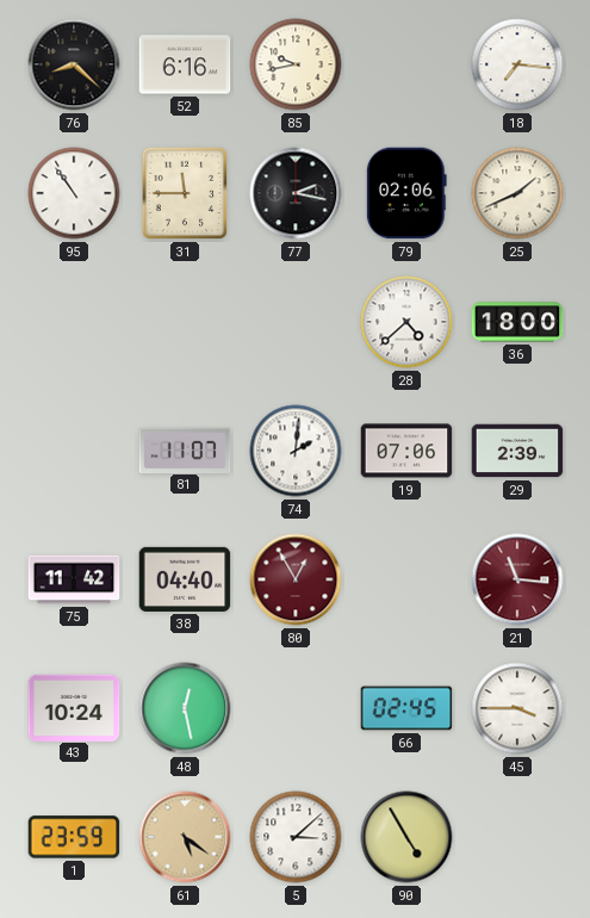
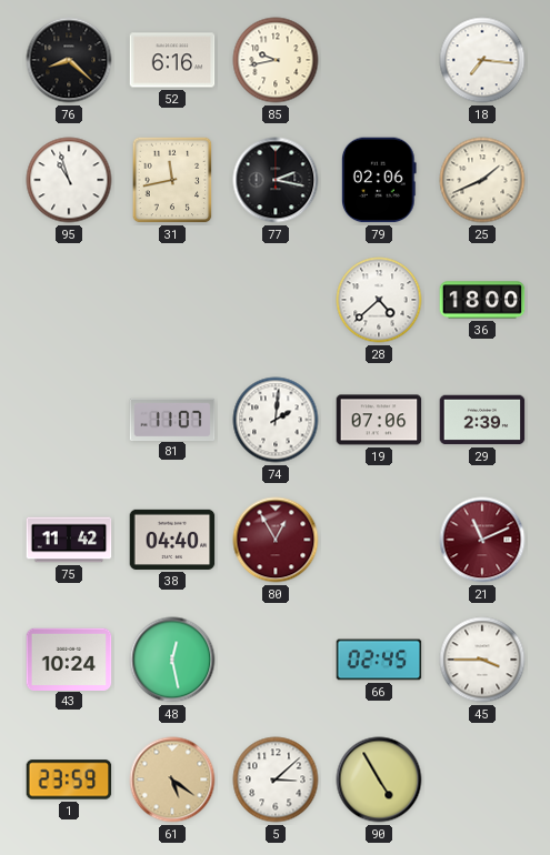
95: 10:54 -> 10:57
31: 11:45 -> 11:43
21: 11:16 -> 11:11
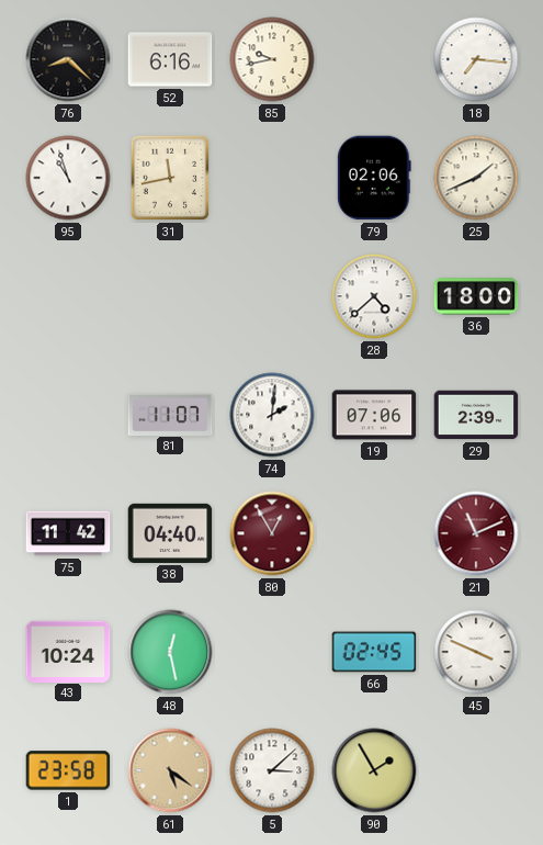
77: 2:17 -> none
45: 3:45 -> 3:49
1: 23:59 -> 23:58
90: 4:55 -> 1:55
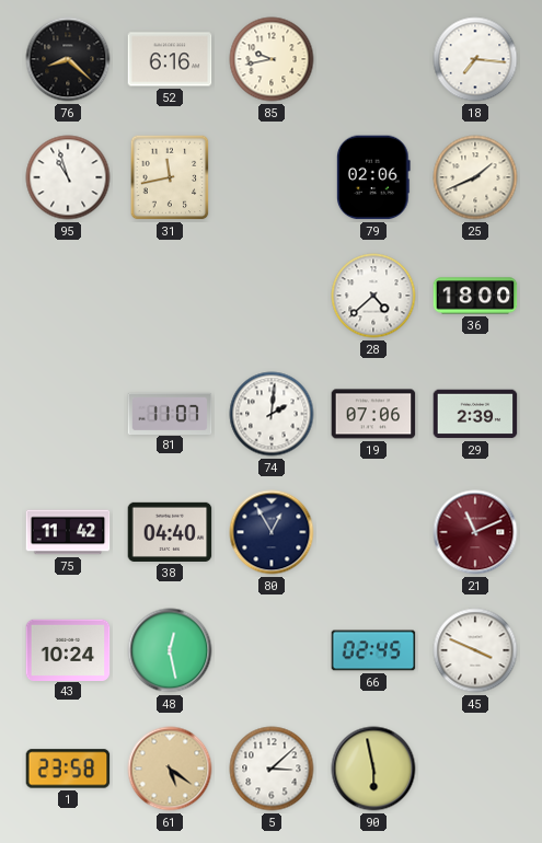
80 dial: burgundy -> navy
90: 1:55 -> 5:58
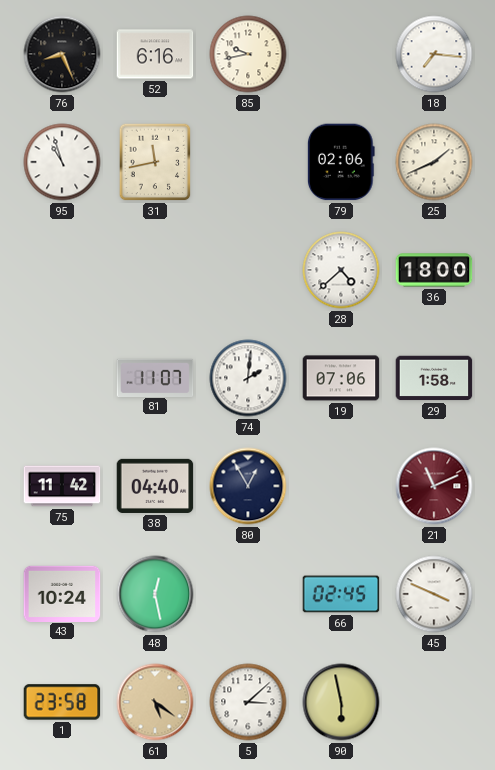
76: 8:22 -> 8:26
29: 2:39 -> 1:58
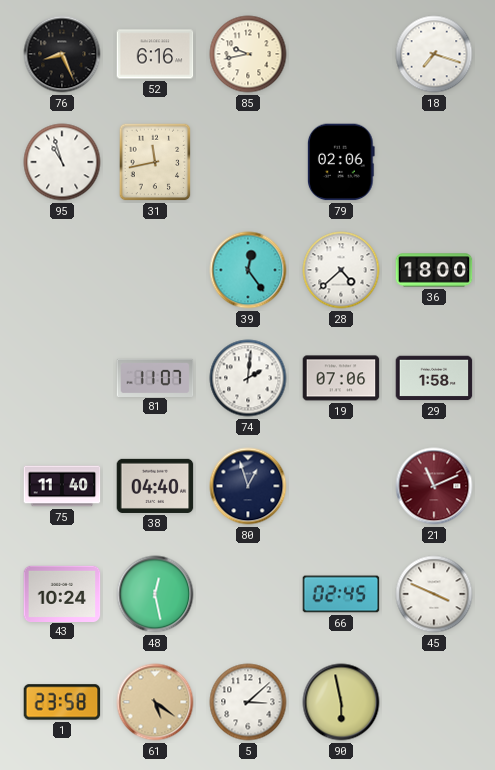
18: 7:16 -> 7:18
25: 1:41 -> none
39: none -> 12:24
75: 11:42 -> 11:40
80: 12:55 -> 12:57
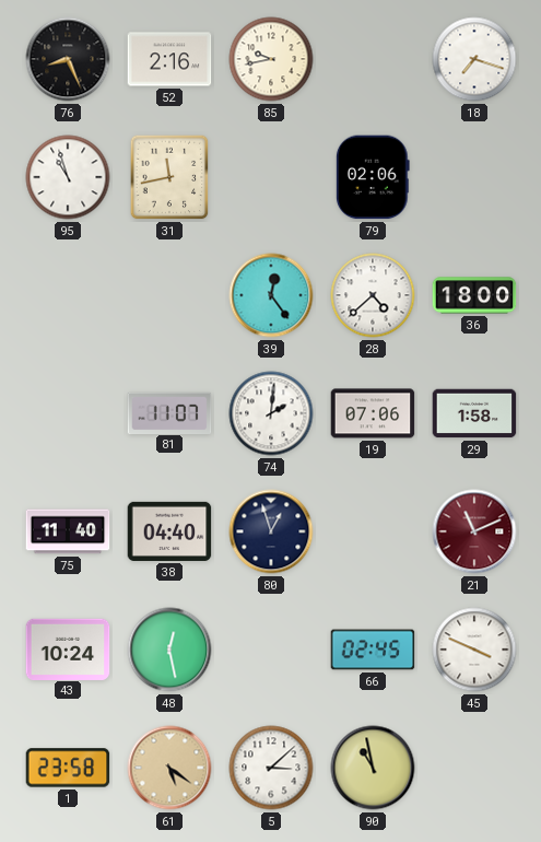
52: 6:16 -> 2:16
90: 5:58 -> 10:58
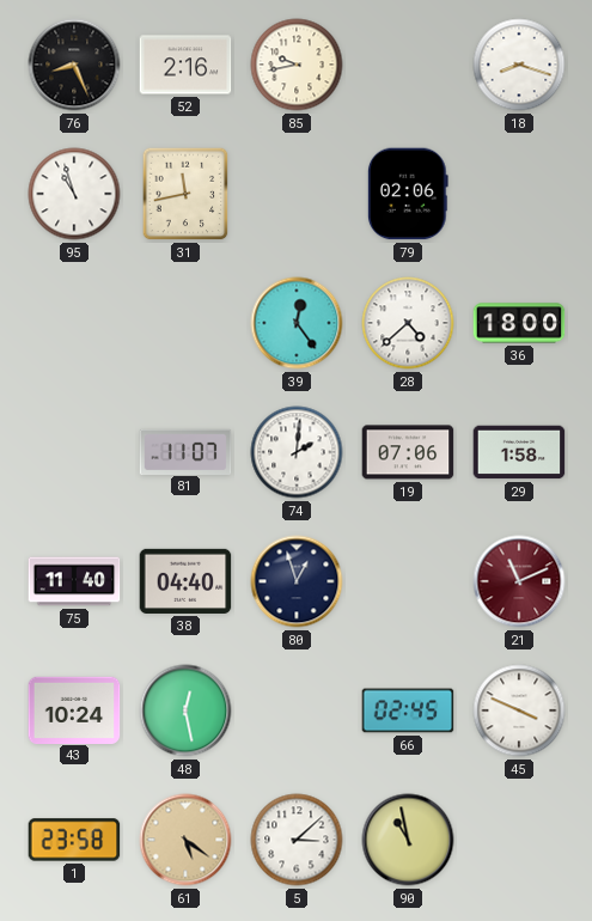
18: 7:18 -> 8:18
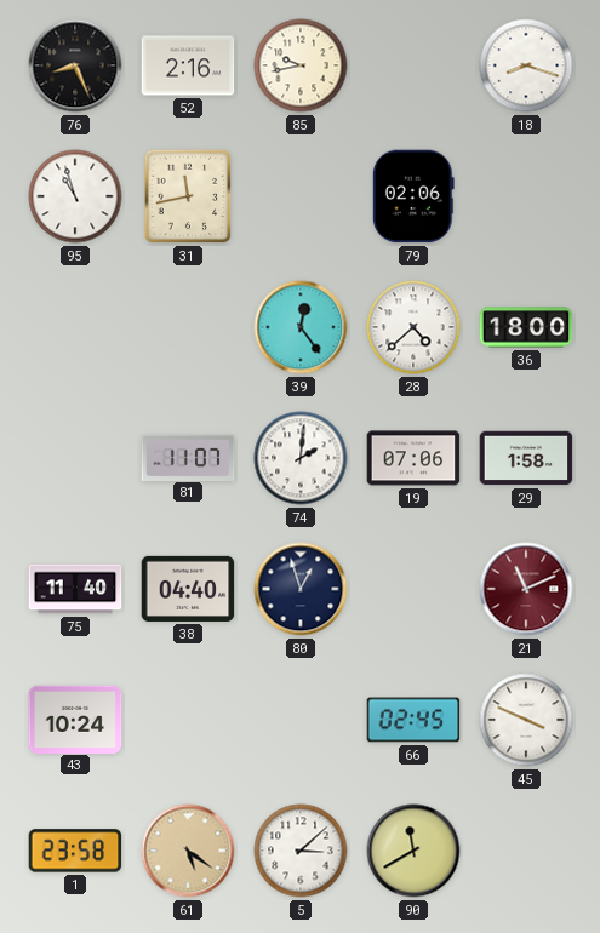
48: 12:28 -> none
90: 10:58 -> 11:40
